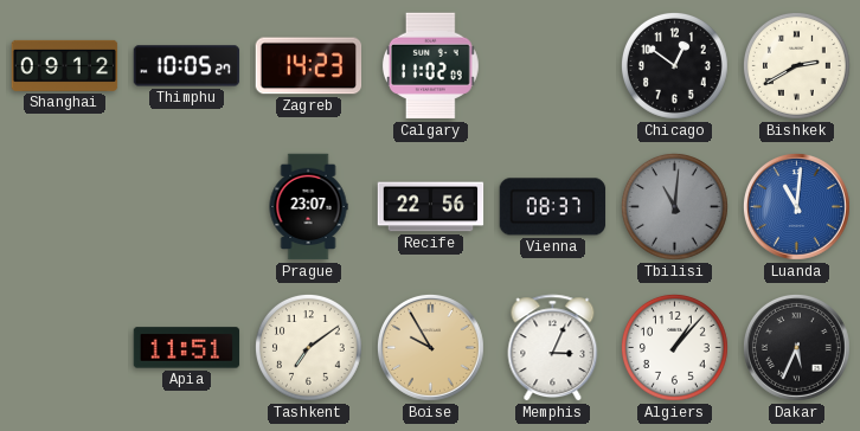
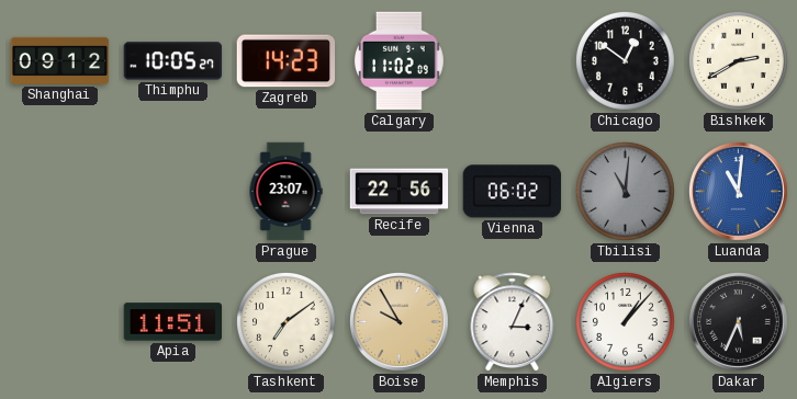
Vienna: 08:37 -> 06:02
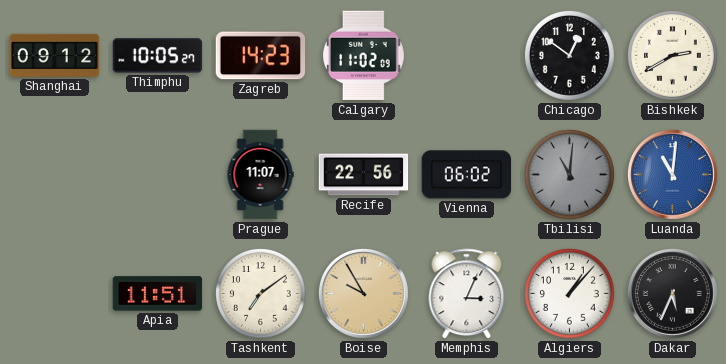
Prague: 23:07 -> 11:07
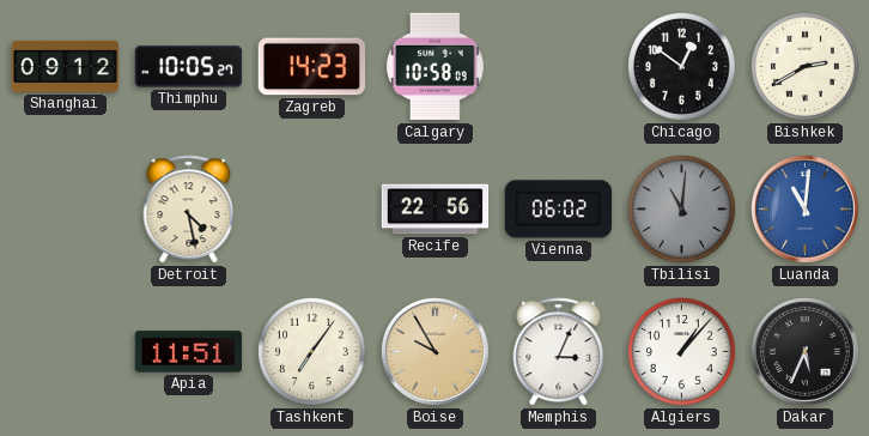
Calgary: 11:02 -> 10:58
Detroit: none -> 4:28
Prague: 11:07 -> none
Tashkent: 7:09 -> 7:06
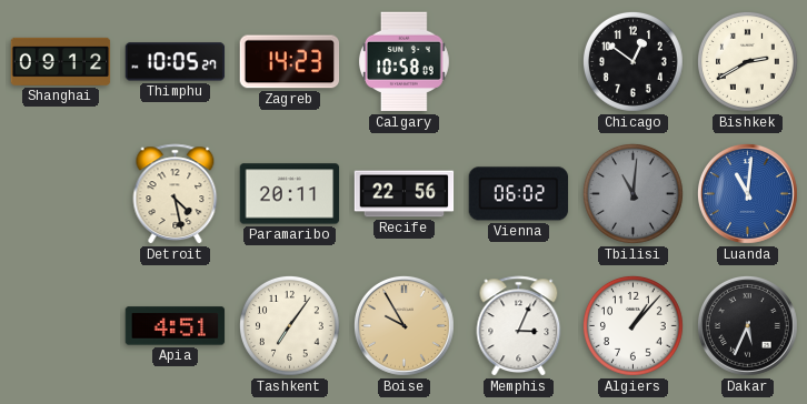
Paramaribo: none -> 20:11
Apia: 11:51 -> 4:51
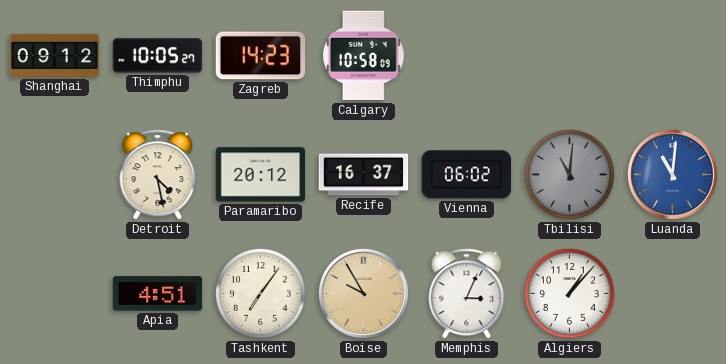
Chicago: 12:51 -> none
Bishkek: 2:40 -> none
Paramaribo: 20:11 -> 20:12
Recife: 22:56 -> 16:37
Dakar: 5:34 -> none
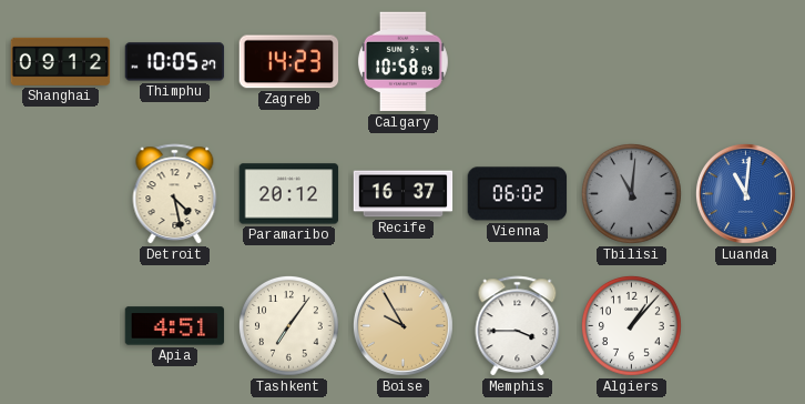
Memphis: 3:04 -> 3:45
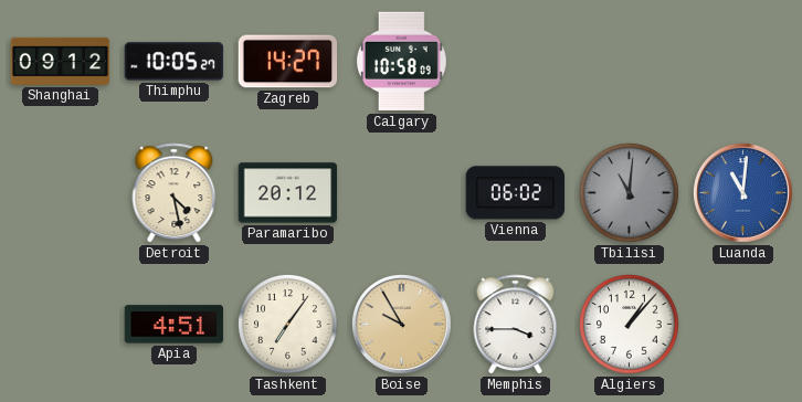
Zagreb: 14:23 -> 14:27
Recife: 16:37 -> none
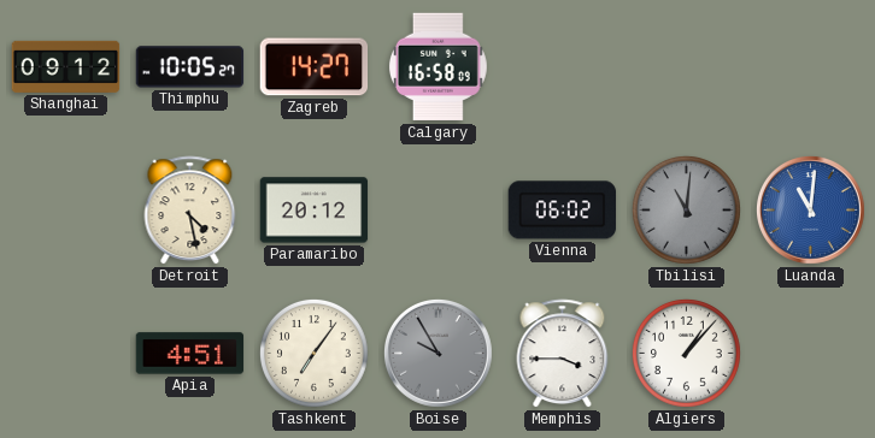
Calgary: 10:58 -> 16:58
Boise dial: champagne -> grey
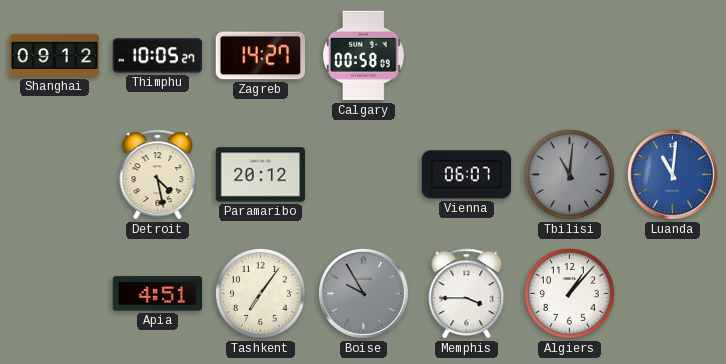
Calgary: 16:58 -> 00:58
Vienna: 06:02 -> 06:07
